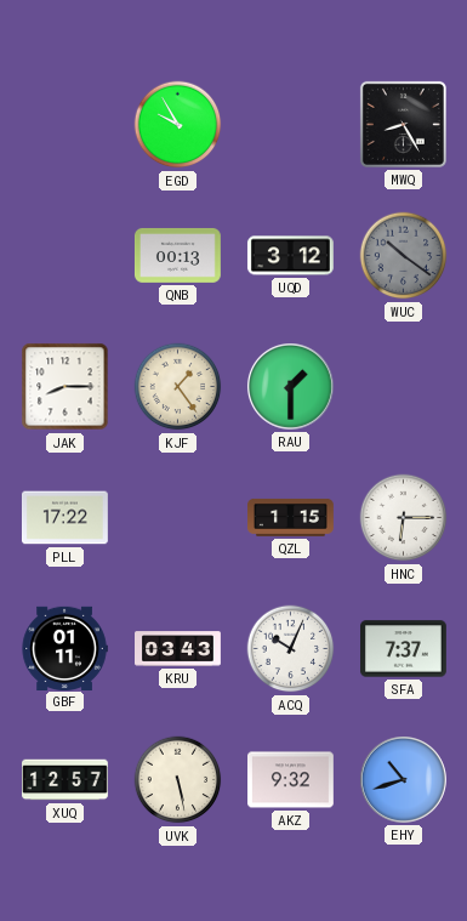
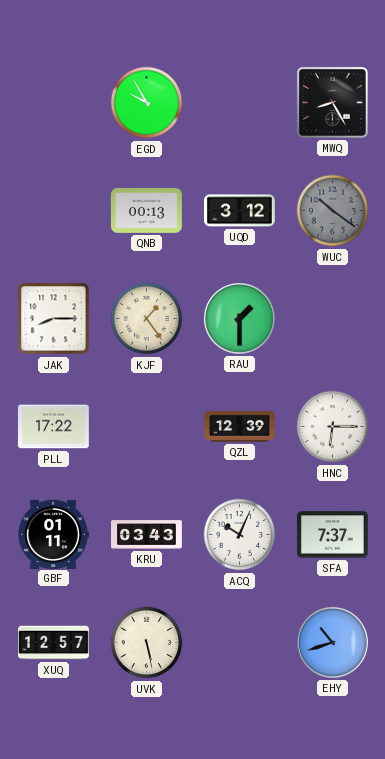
QZL: 1:15 -> 12:39
AKZ: 9:32 -> none
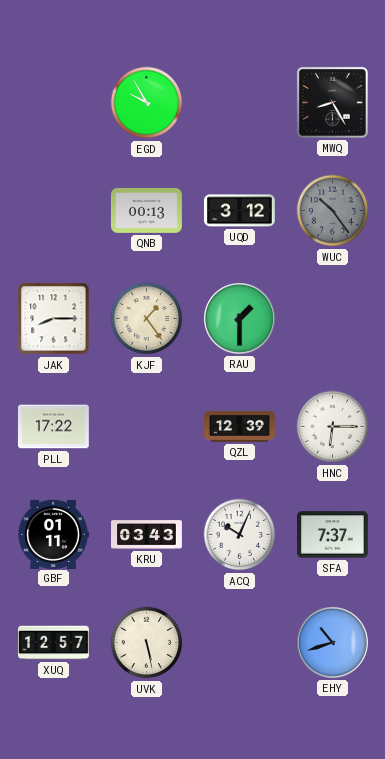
WUC: 10:21 -> 10:24
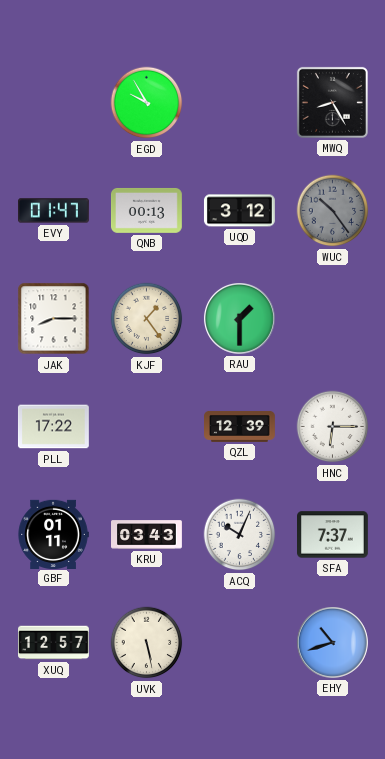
EVY: none -> 01:47
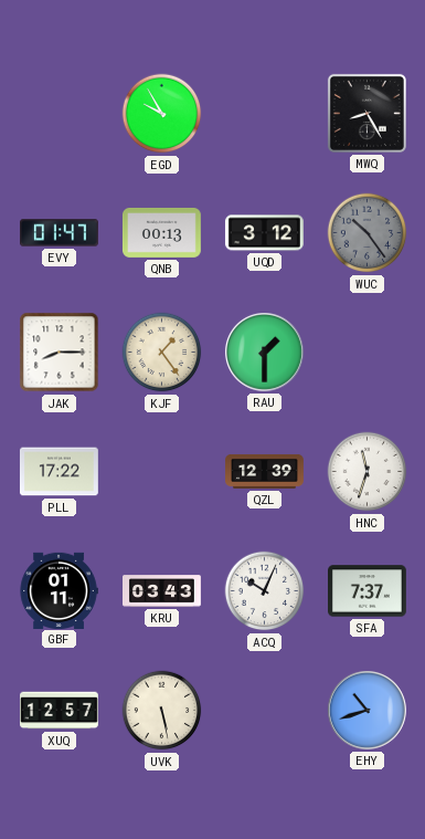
HNC: 6:15 -> 11:33
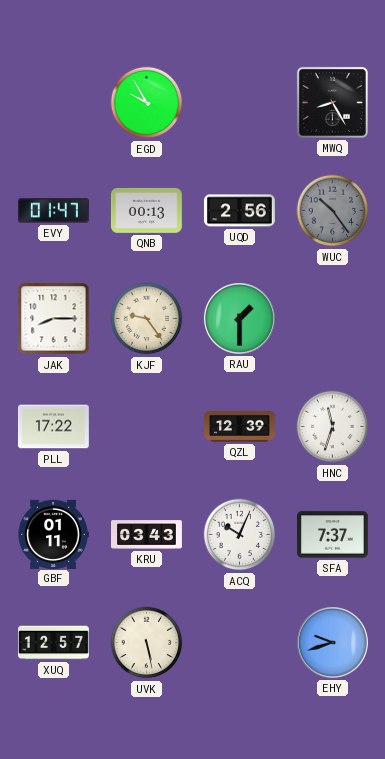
UQD: 3:12 -> 2:56
KJF: 1:24 -> 9:24
EHY: 10:42 -> 9:42
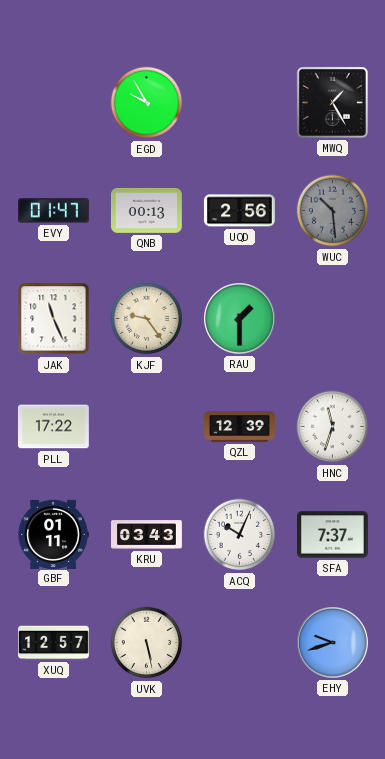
MWQ: 8:25 -> 1:25
WUC: 10:24 -> 10:29
JAK: 8:15 -> 11:26
